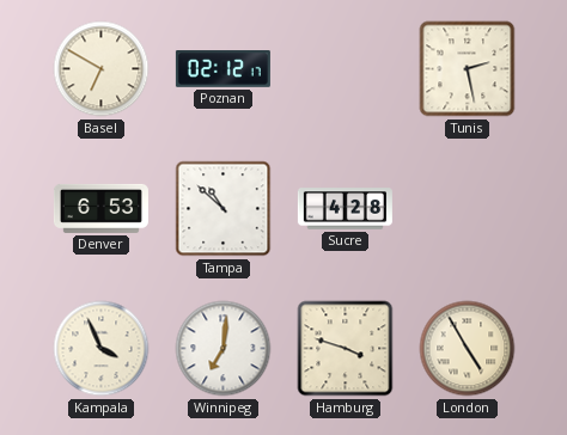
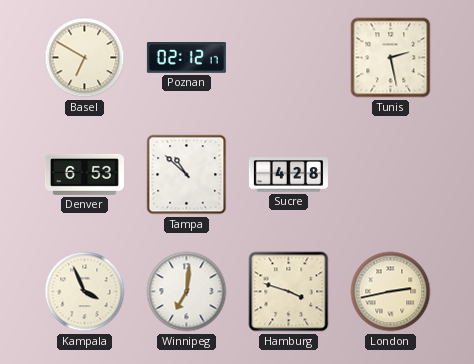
London: 4:55 -> 2:43
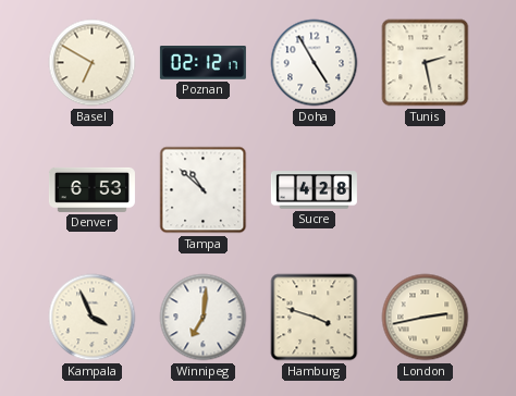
Doha: none -> 4:55
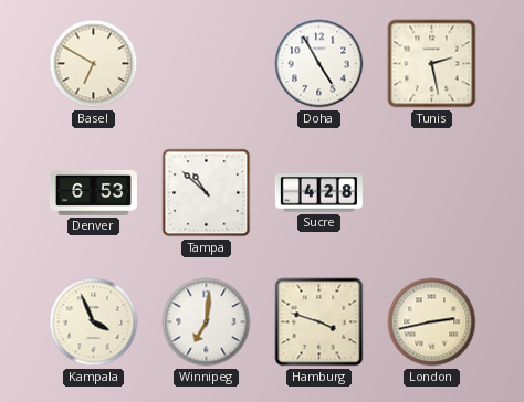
Poznan: 02:12 -> none
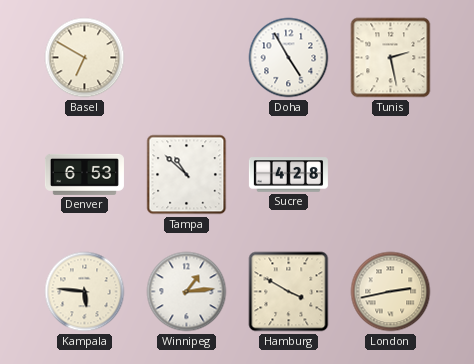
Kampala: 3:56 -> 5:46
Winnipeg: 7:01 -> 1:14
Hamburg: 3:48 -> 3:50
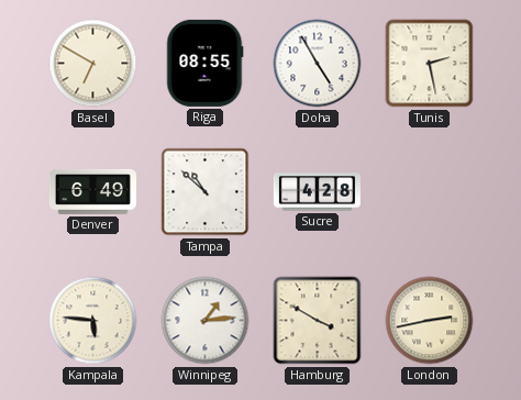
Riga: none -> 08:55
Denver: 6:53 -> 6:49
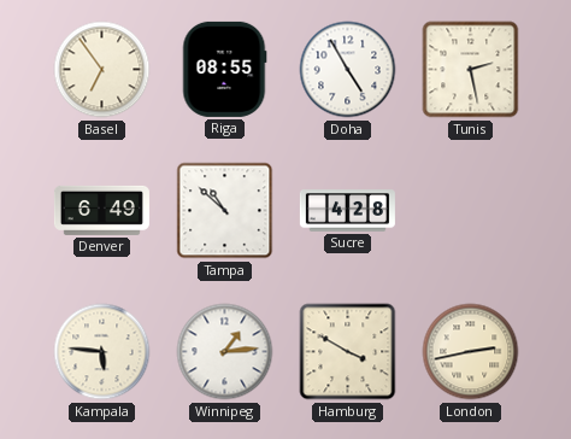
Basel: 6:50 -> 6:54
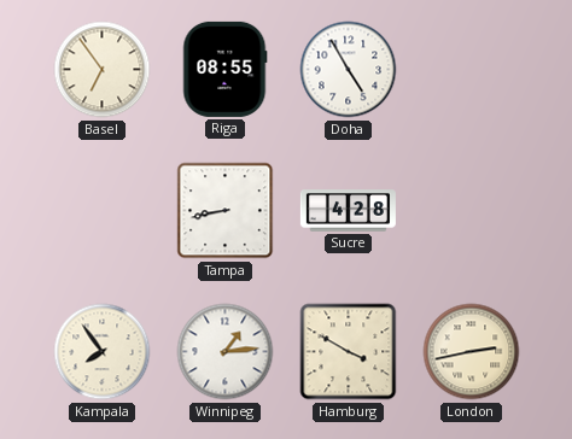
Tunis: 2:28 -> none
Denver: 6:49 -> none
Tampa: 10:52 -> 8:43
Kampala: 5:46 -> 7:54
